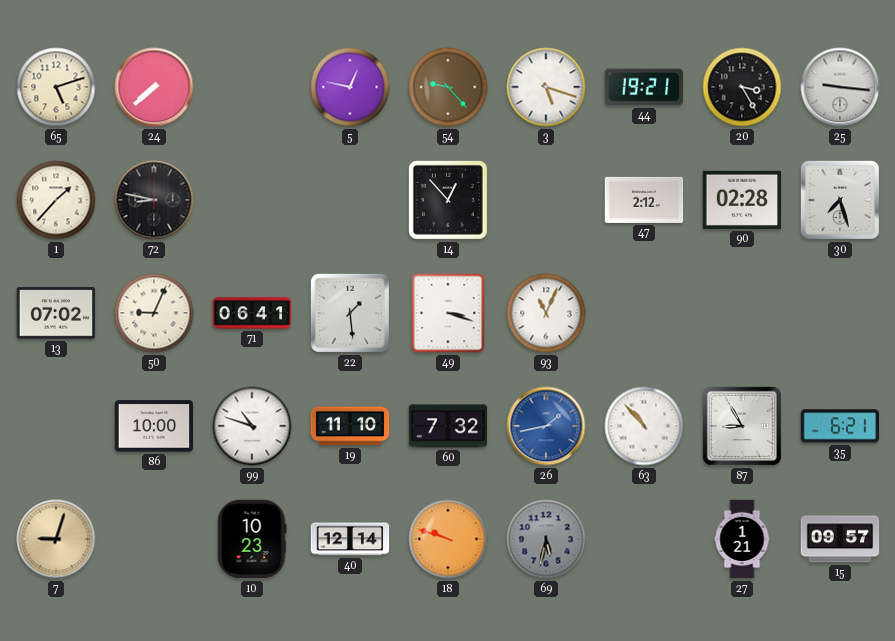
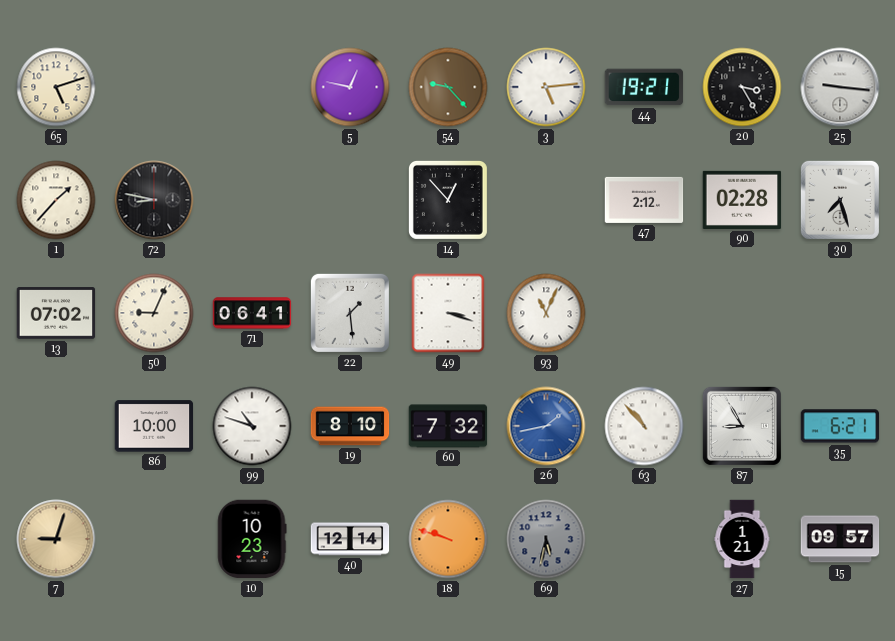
24: 7:38 -> none
3: 5:18 -> 5:14
19: 11:10 -> 8:10
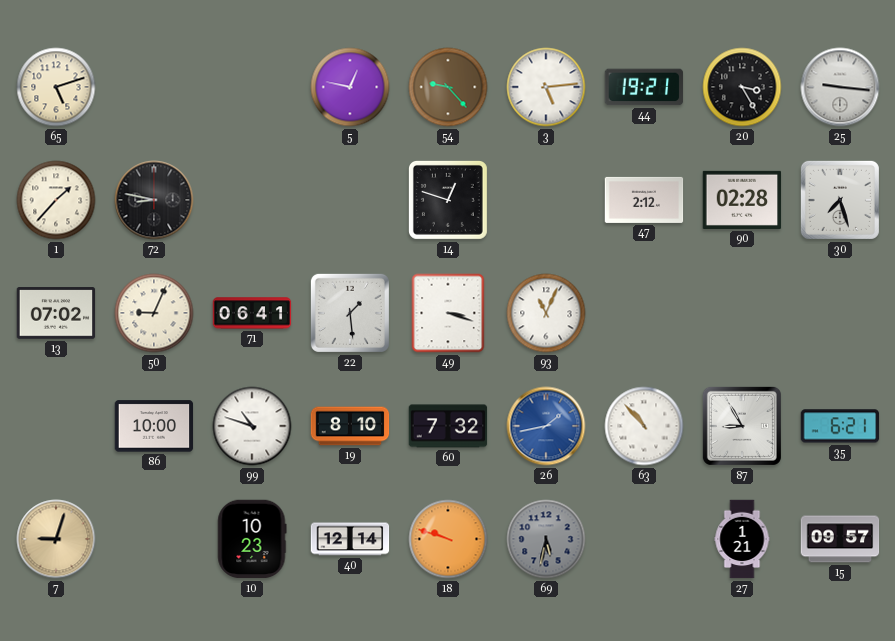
14: 12:53 -> 12:48
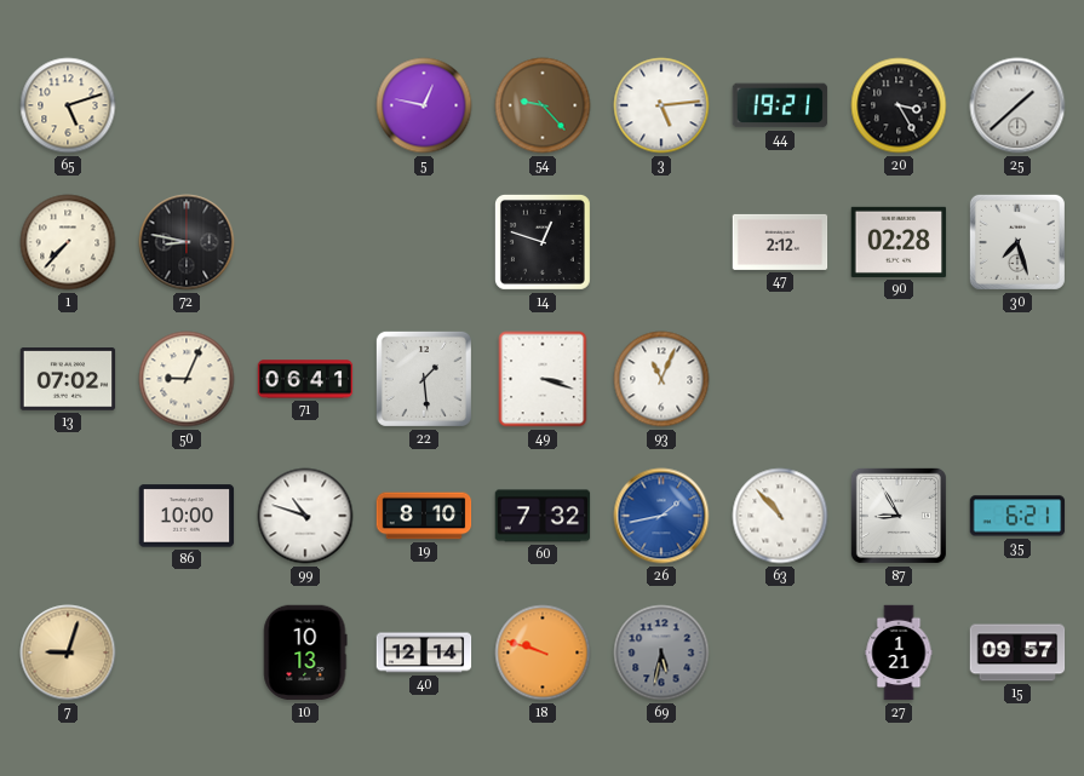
25: 9:16 -> 1:38
1: 1:37 -> 7:37
10: 10:23 -> 10:13
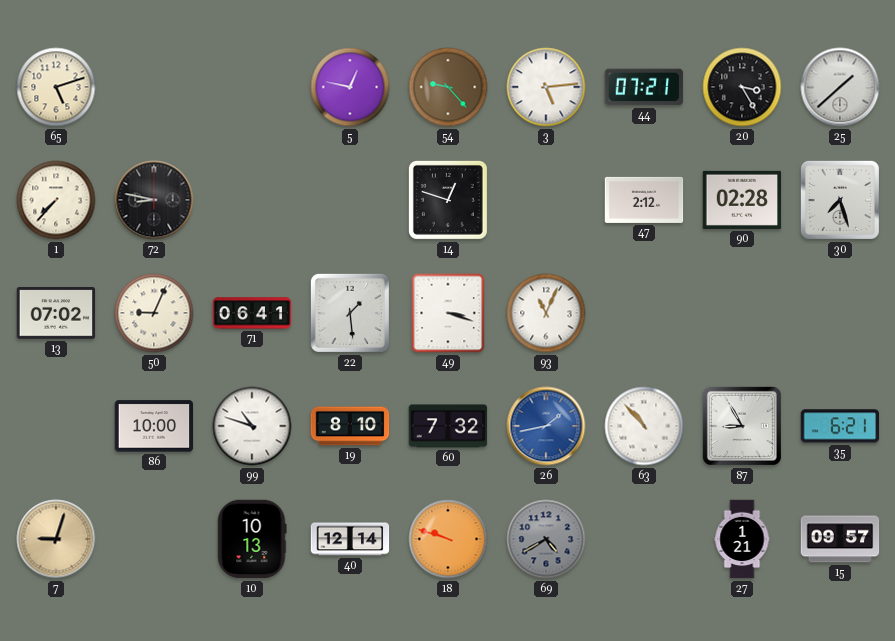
44: 19:21 -> 07:21
69: 5:32 -> 4:40
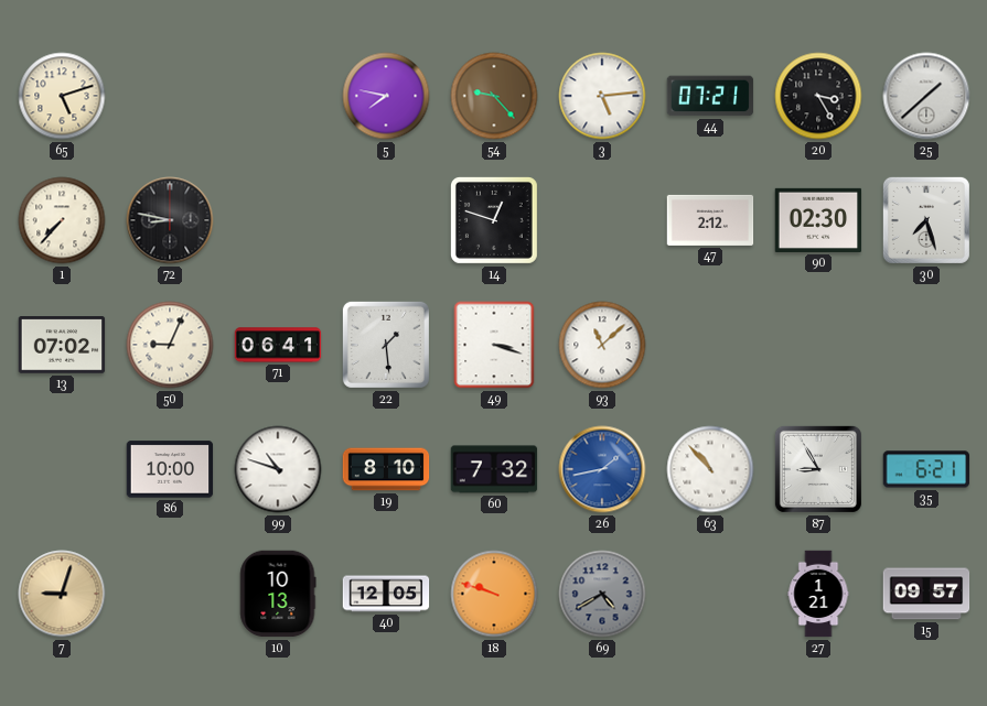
5: 12:47 -> 7:47
90: 02:28 -> 02:30
93: 11:04 -> 11:08
40: 12:14 -> 12:05
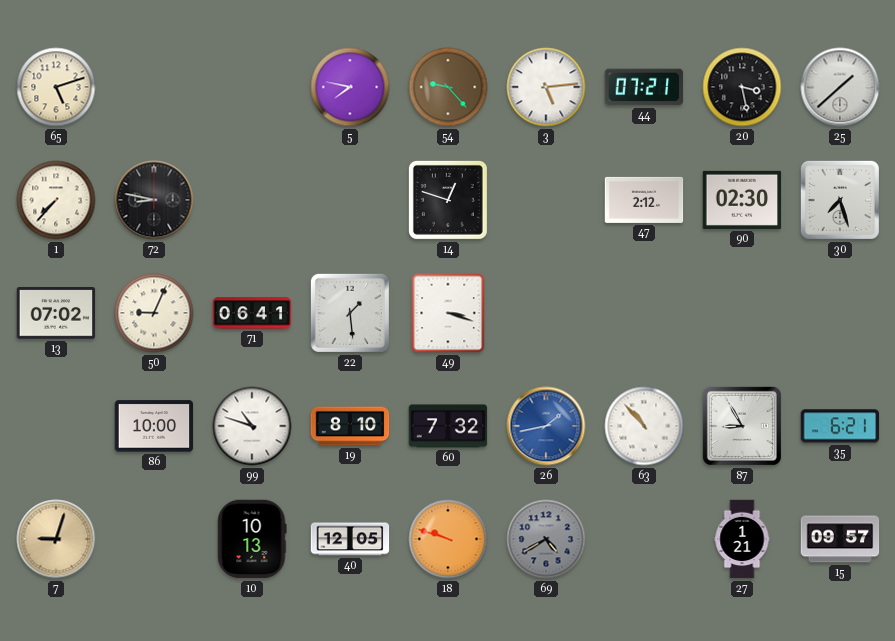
20: 3:25 -> 3:28
93: 11:08 -> none
